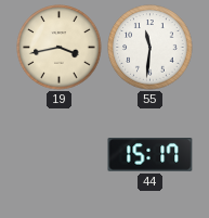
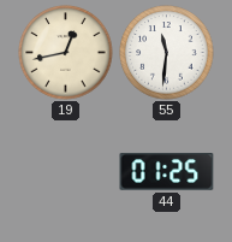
19: 3:43 -> 12:43
44: 15:17 -> 01:25
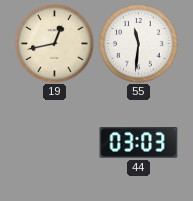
44: 01:25 -> 03:03
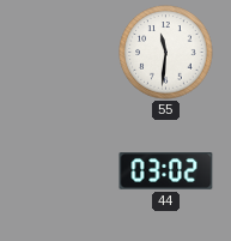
19: 12:43 -> none
44: 03:03 -> 03:02
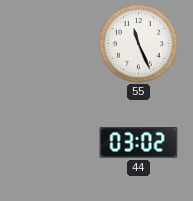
55: 11:31 -> 11:26
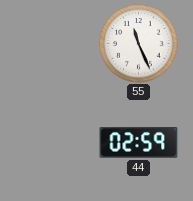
44: 03:02 -> 02:59
